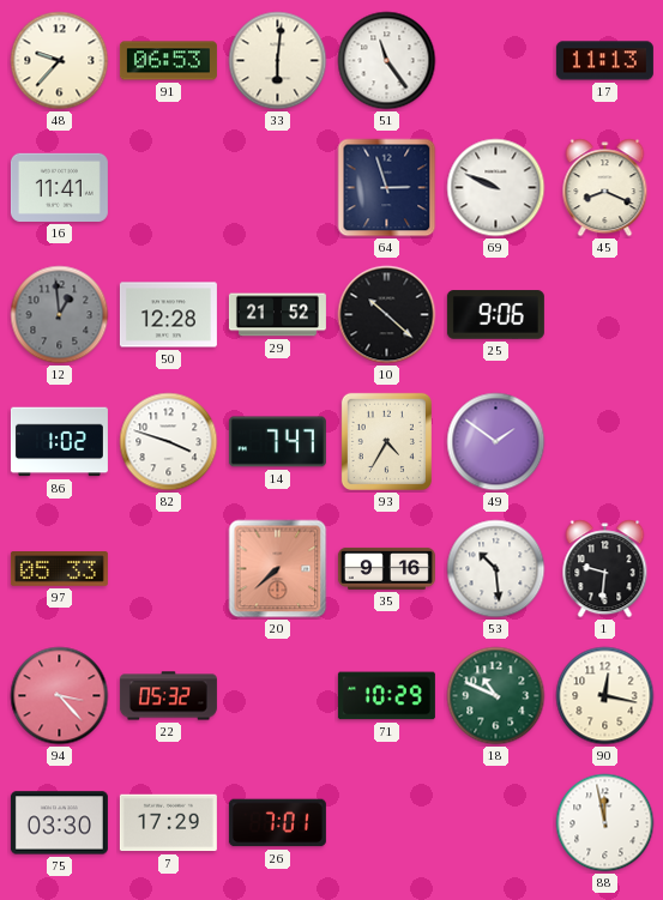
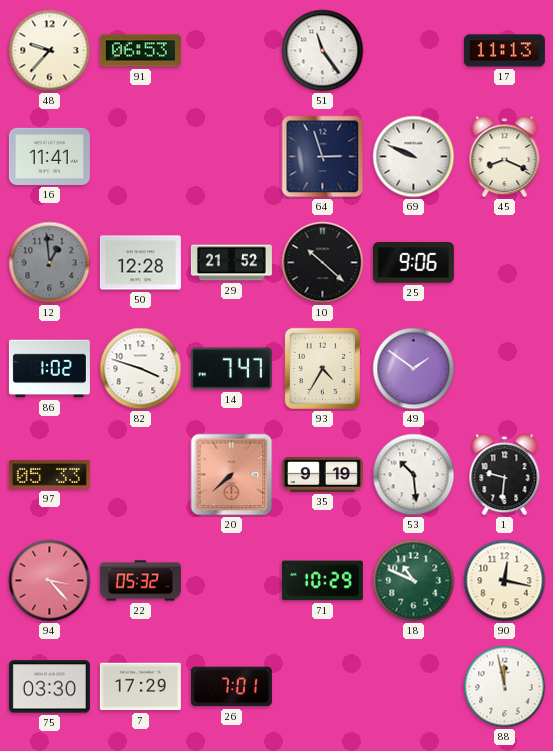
33: 6:01 -> none
35: 9:16 -> 9:19
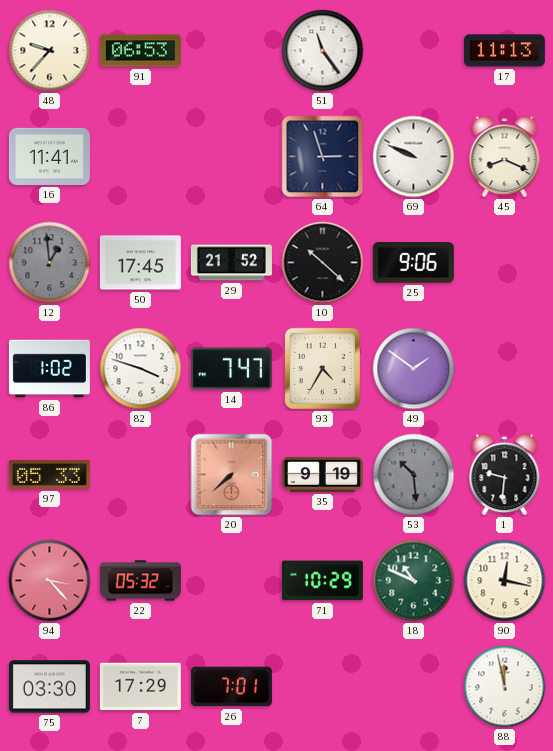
50: 12:28 -> 17:45
53 dial: white -> grey
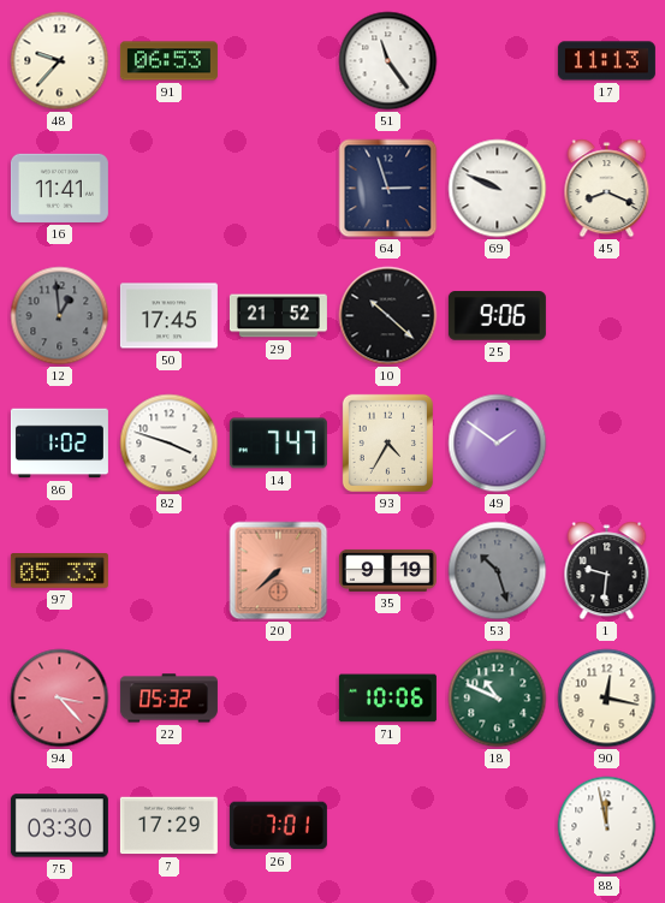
53: 10:29 -> 10:27
71: 10:29 -> 10:06
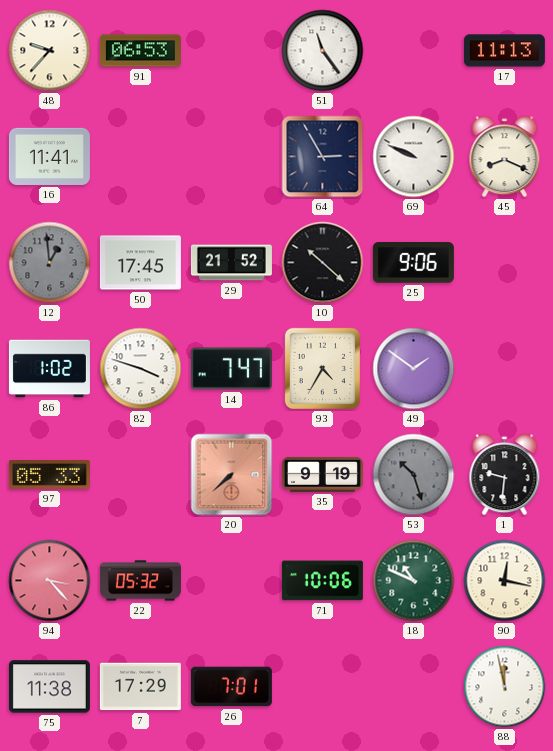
64: 2:57 -> 2:55
75: 03:30 -> 11:38
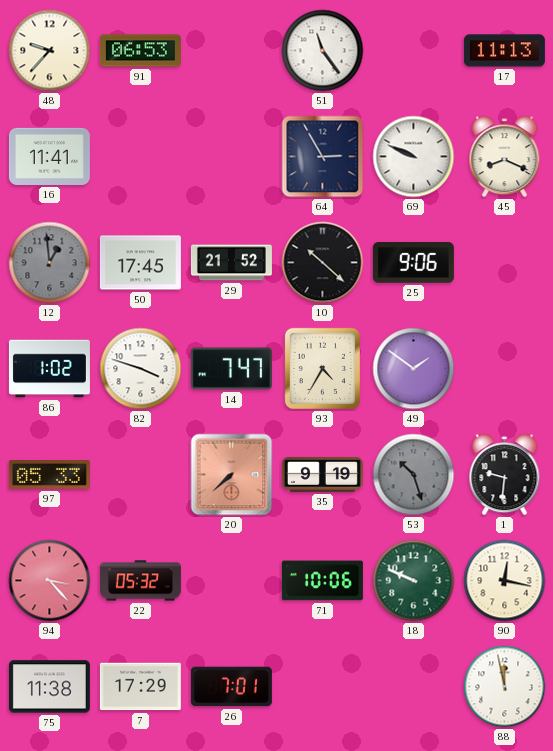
18: 10:49 -> 9:49
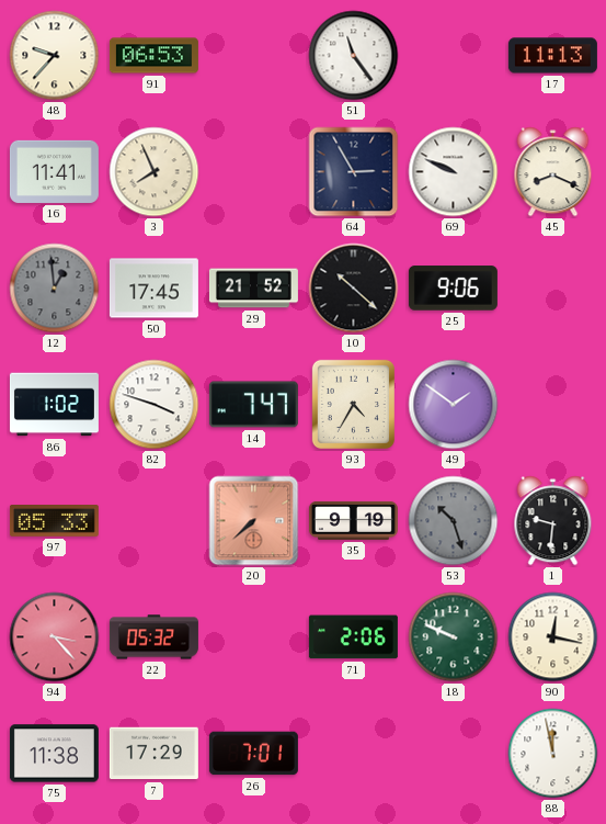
3: none -> 7:56
71: 10:06 -> 2:06
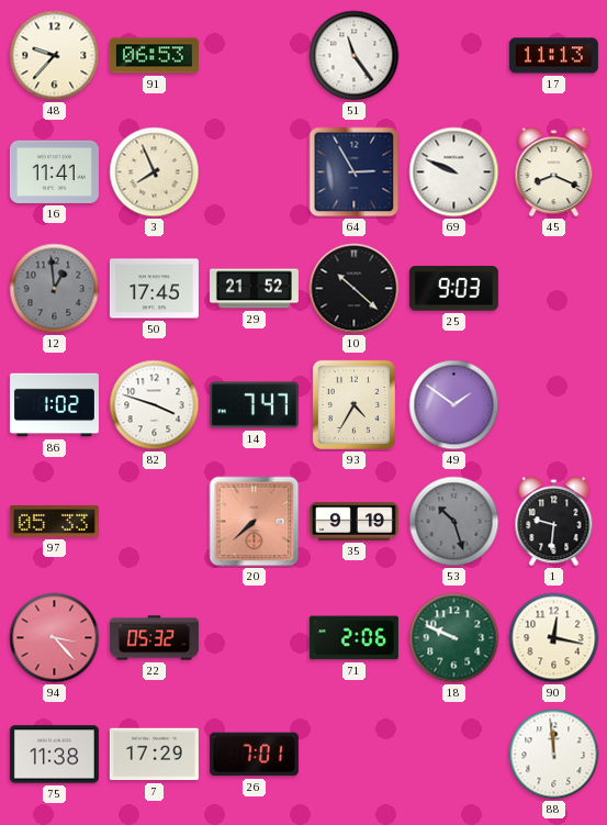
25: 9:06 -> 9:03
88: 11:58 -> 11:59
